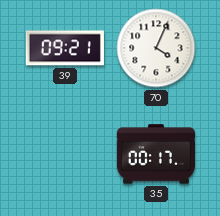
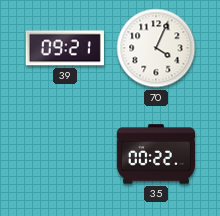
35: 00:17 -> 00:22
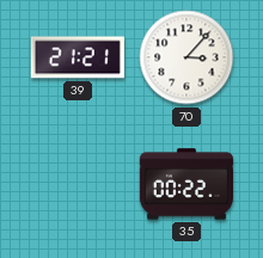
39: 09:21 -> 21:21
70: 4:04 -> 3:07
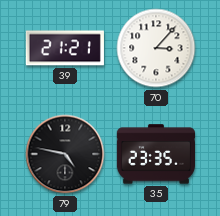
79: none -> 4:47
35: 00:22 -> 23:35
